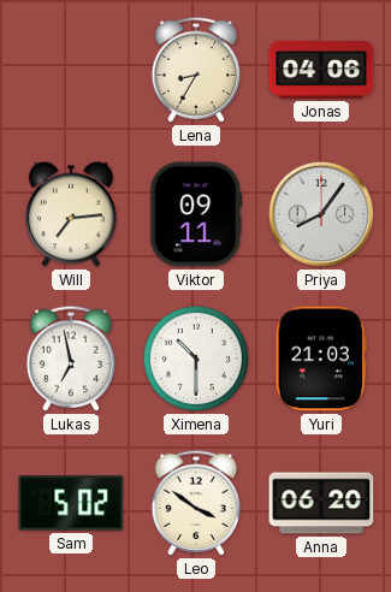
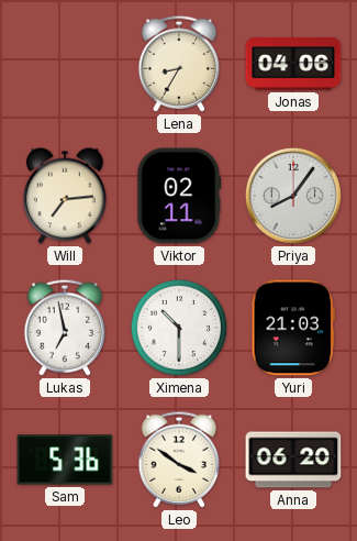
Viktor: 09:11 -> 02:11
Sam: 5:02 -> 5:36
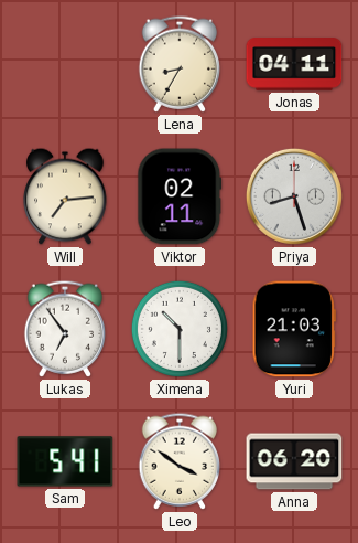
Jonas: 04:06 -> 04:11
Priya: 8:06 -> 8:27
Lukas: 6:58 -> 6:54
Sam: 5:36 -> 5:41
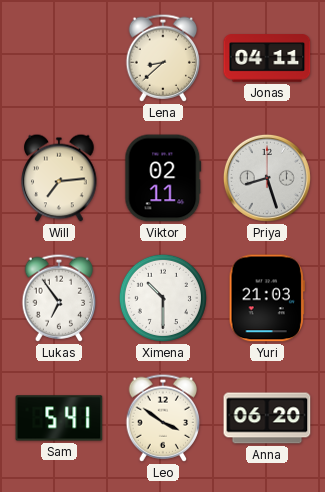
Lena: 8:35 -> 8:38
